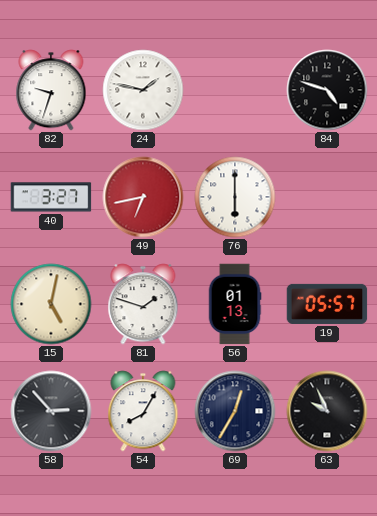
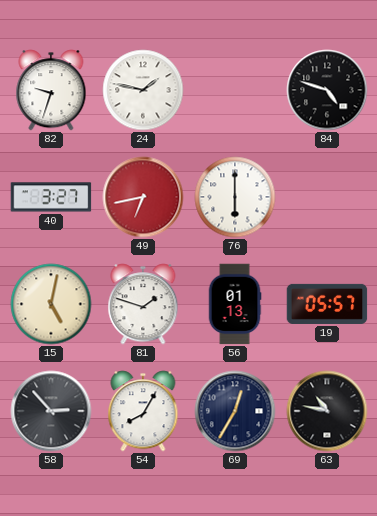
63: 9:56 -> 10:47
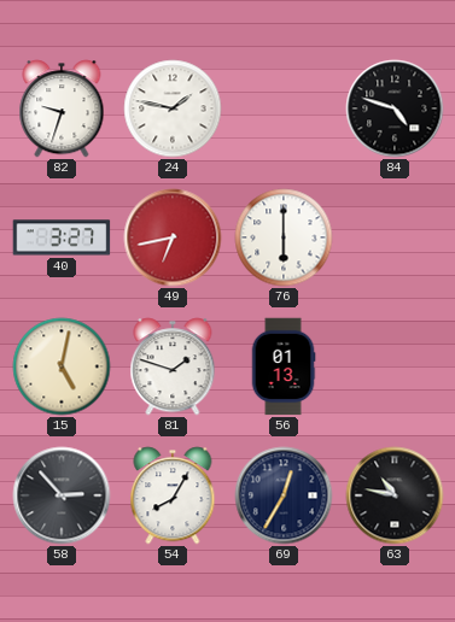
19: 05:57 -> none
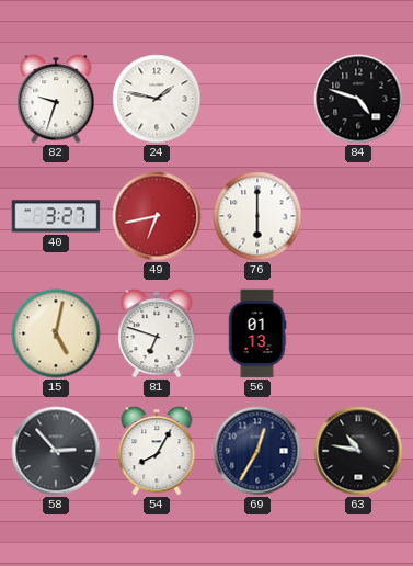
81: 1:48 -> 6:48
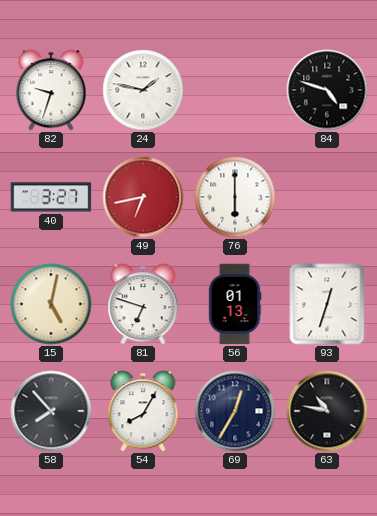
93: none -> 12:33
58: 2:53 -> 7:53
